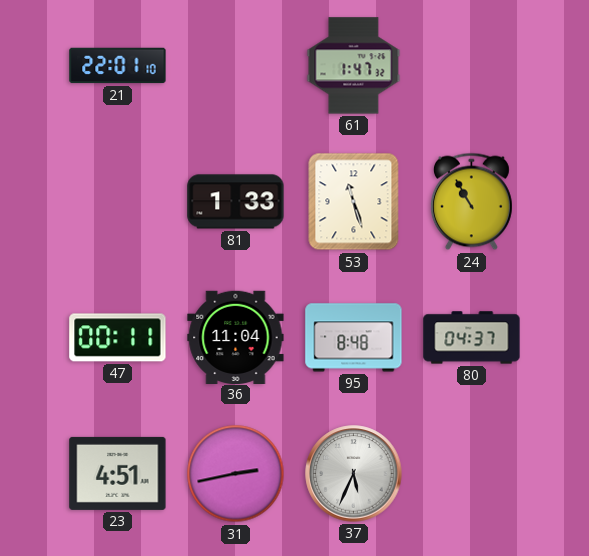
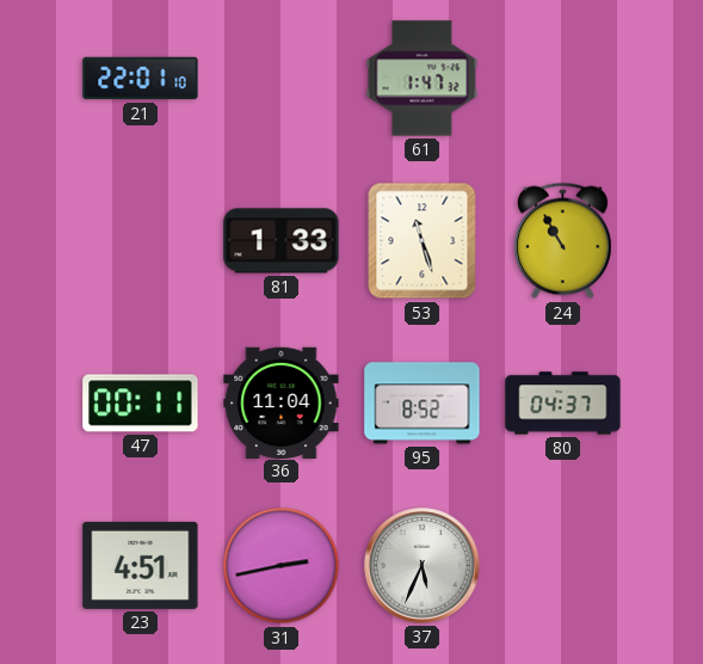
95: 8:48 -> 8:52
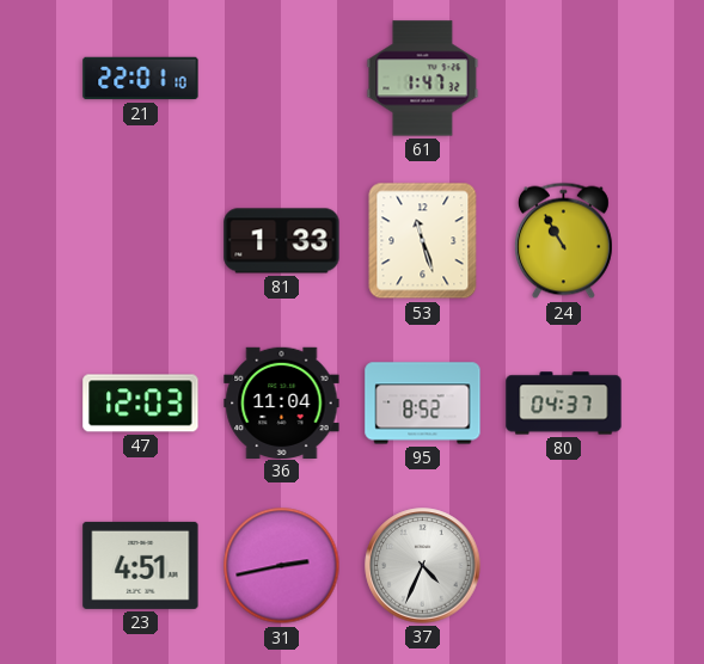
47: 00:11 -> 12:03
37: 5:34 -> 4:34
